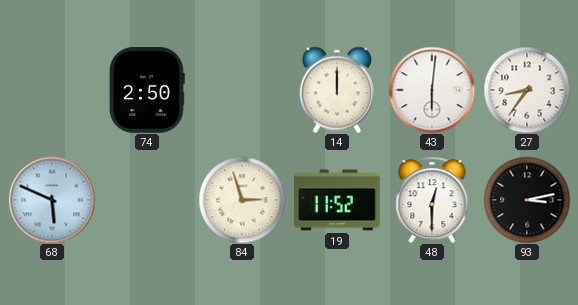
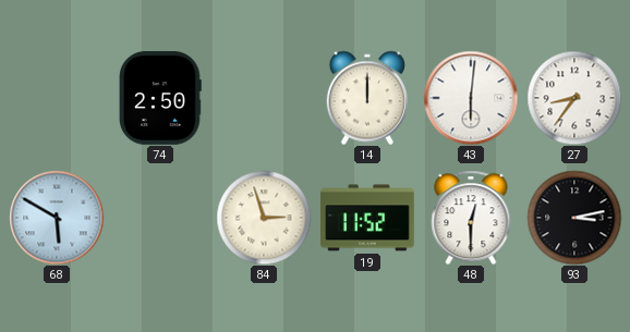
68: 5:49 -> 5:50
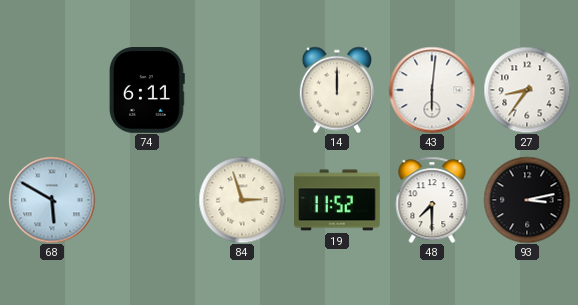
74: 2:50 -> 6:11
48: 12:30 -> 7:30
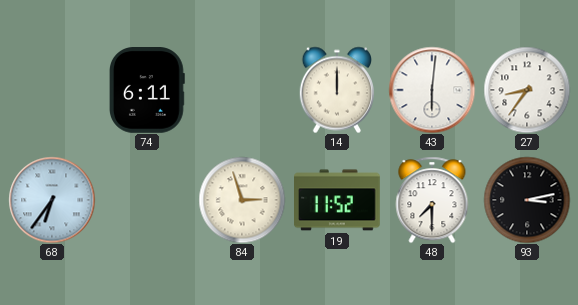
68: 5:50 -> 6:36
